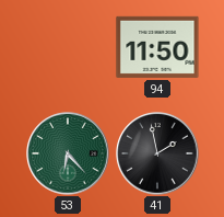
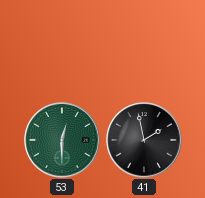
94: 11:50 -> none
53: 6:23 -> 12:30
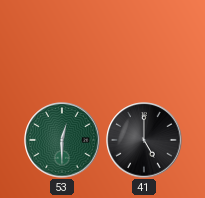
41: 1:58 -> 5:00
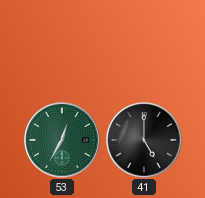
53: 12:30 -> 12:35
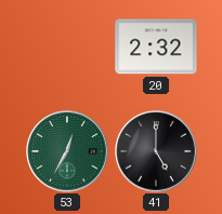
20: none -> 2:32
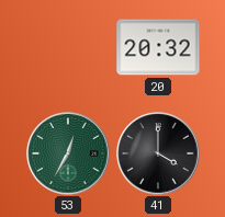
20: 2:32 -> 20:32
41: 5:00 -> 4:00
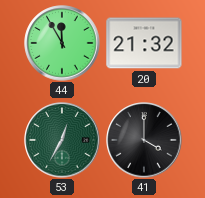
44: none -> 11:55
20: 20:32 -> 21:32
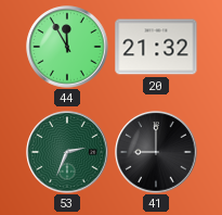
53: 12:35 -> 2:34
41: 4:00 -> 9:00
